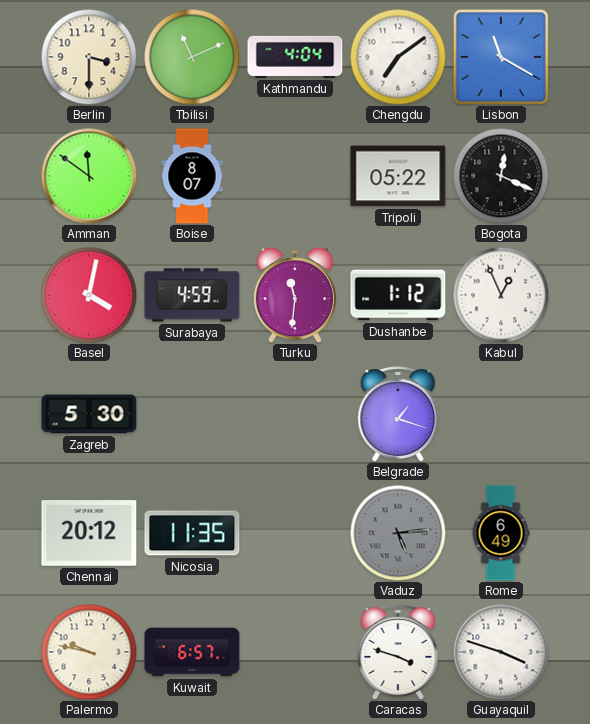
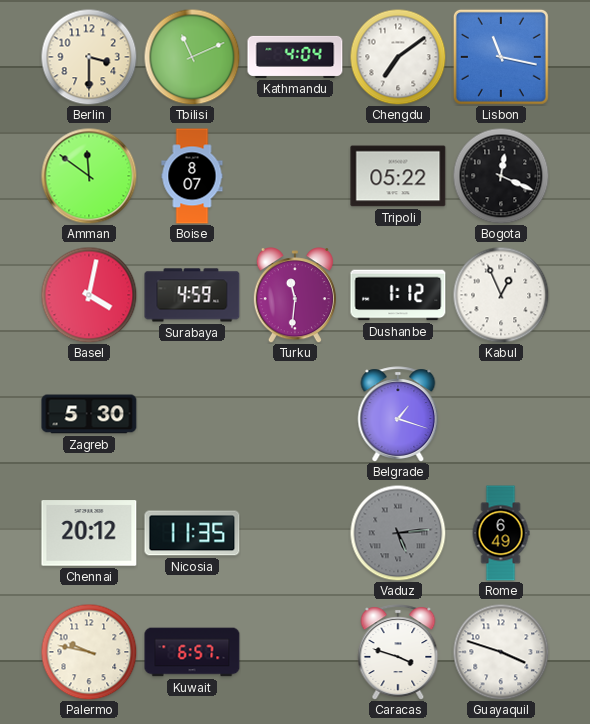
Lisbon: 11:20 -> 11:17
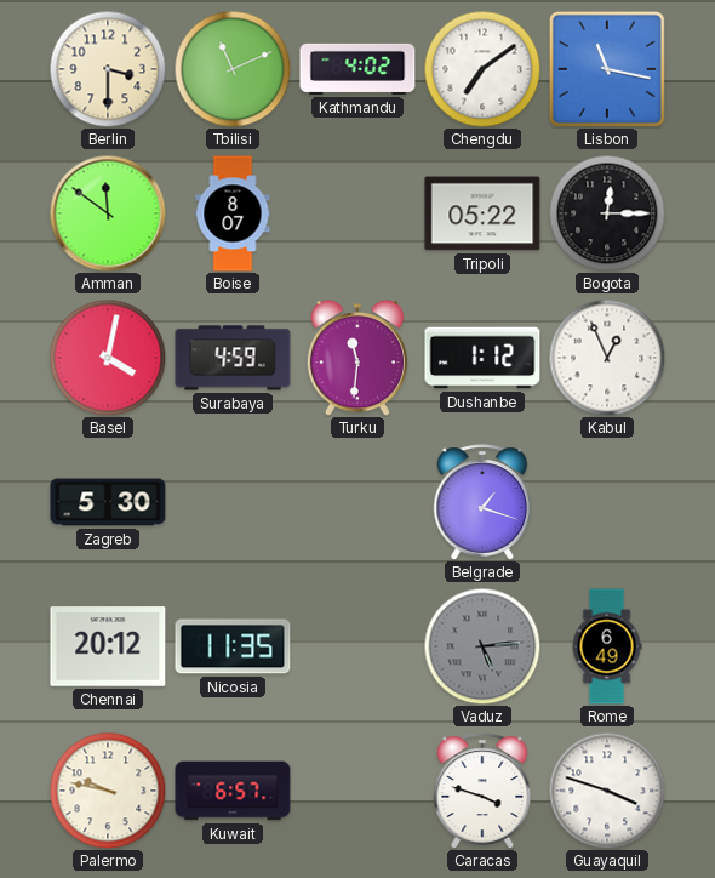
Kathmandu: 4:04 -> 4:02
Bogota: 12:19 -> 12:15
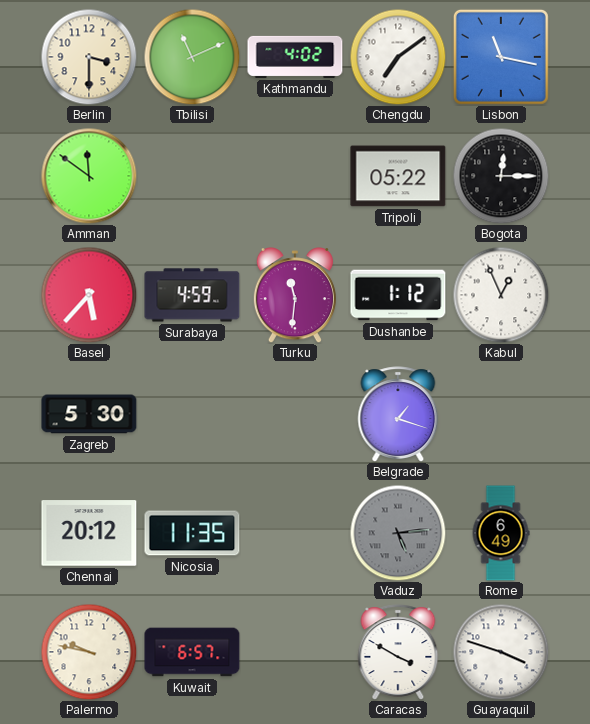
Boise: 8:07 -> none
Basel: 4:02 -> 5:37
Caracas: 3:48 -> 3:50
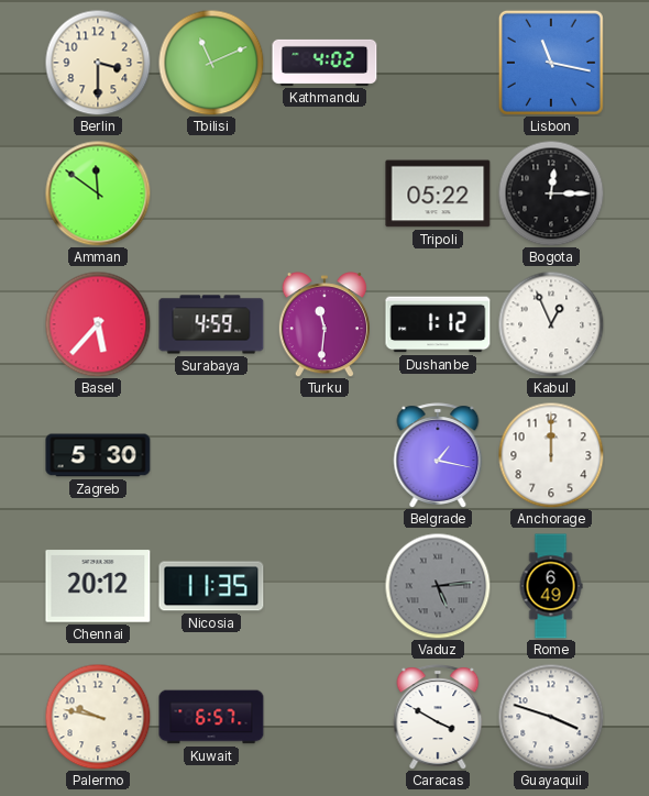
Chengdu: 7:09 -> none
Belgrade: 1:18 -> 1:17
Anchorage: none -> 12:00
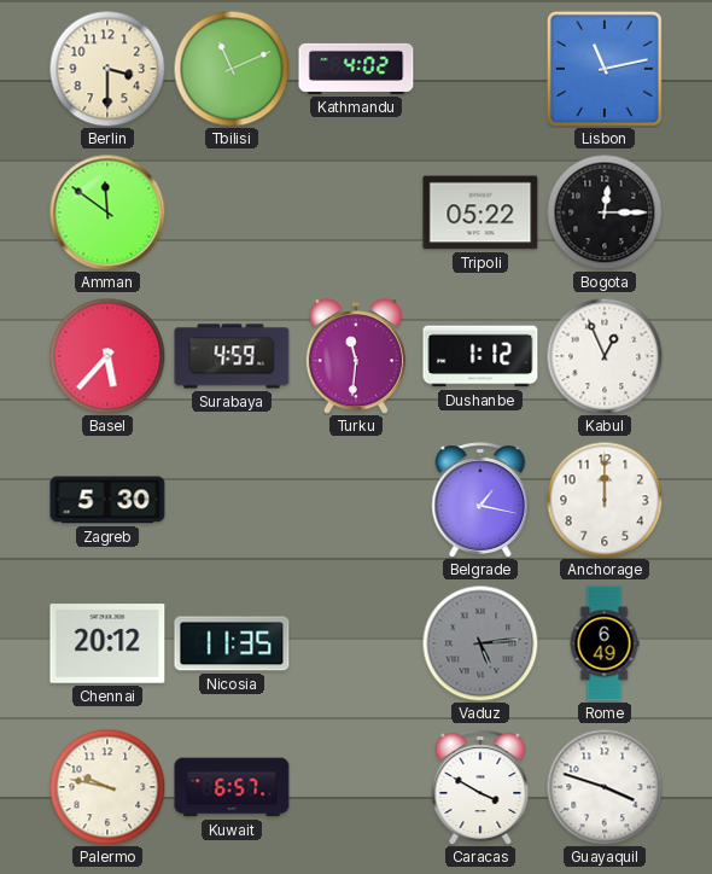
Lisbon: 11:17 -> 11:13
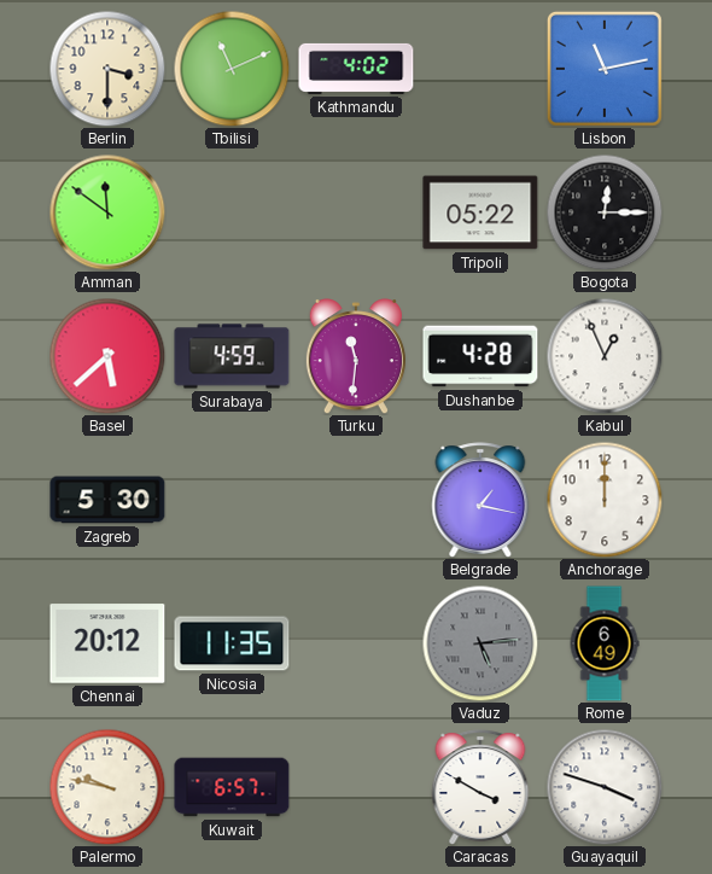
Basel: 5:37 -> 5:38
Dushanbe: 1:12 -> 4:28
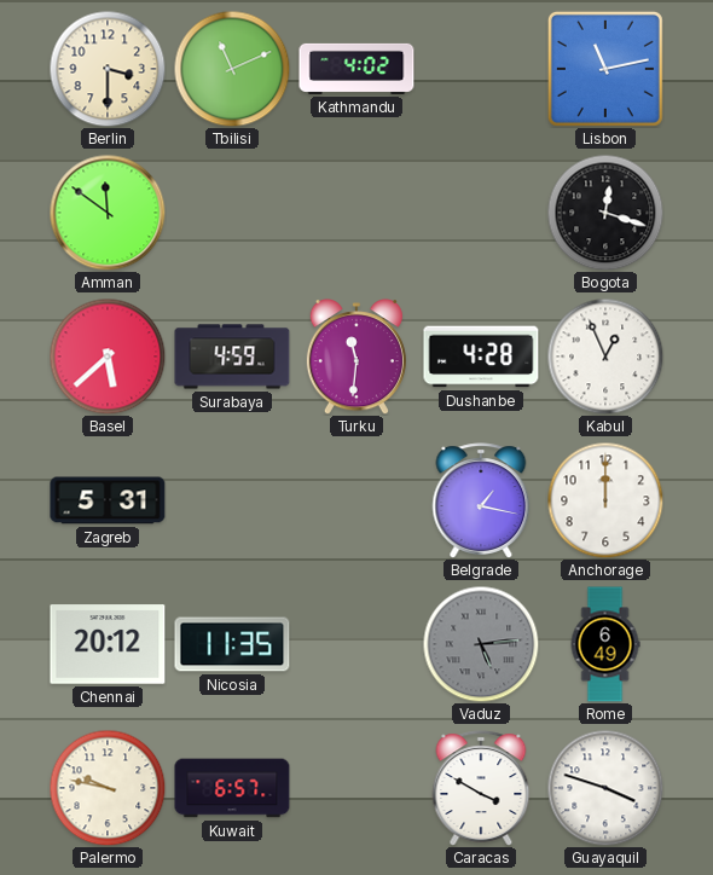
Tripoli: 05:22 -> none
Bogota: 12:15 -> 12:18
Zagreb: 5:30 -> 5:31
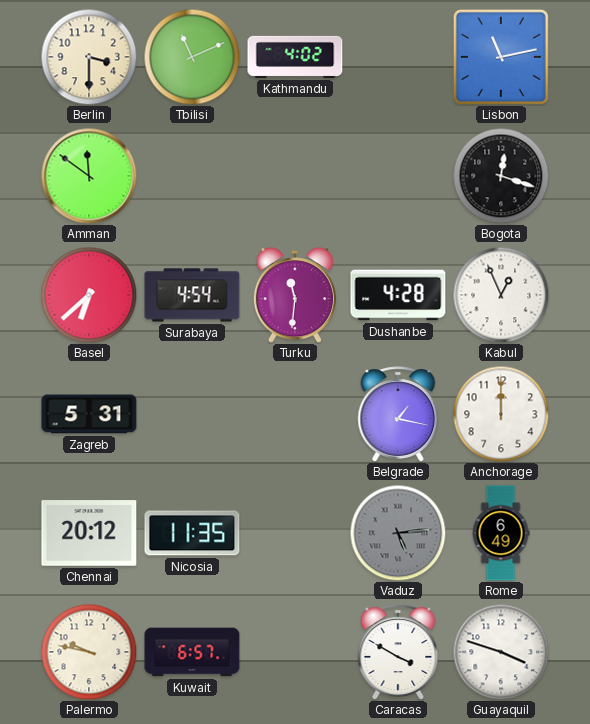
Basel: 5:38 -> 6:38
Surabaya: 4:59 -> 4:54
